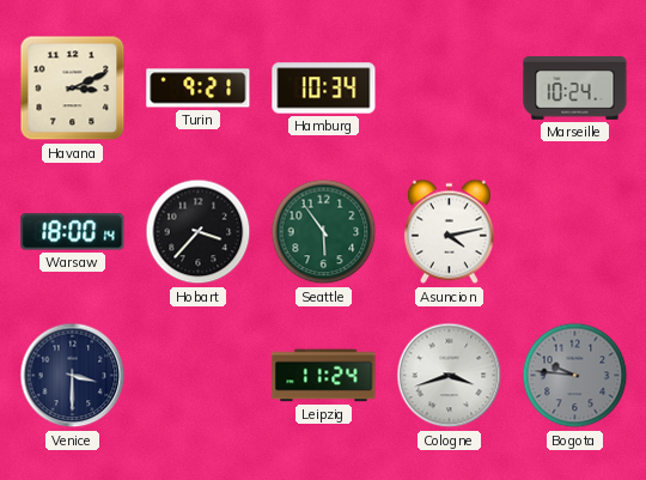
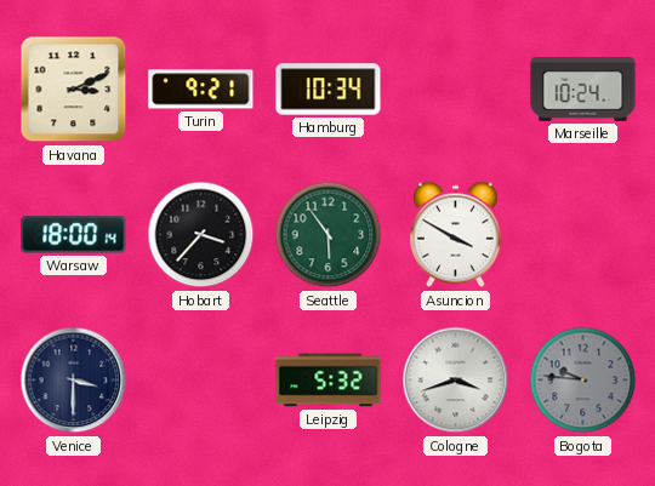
Asuncion: 4:13 -> 3:50
Leipzig: 11:24 -> 5:32
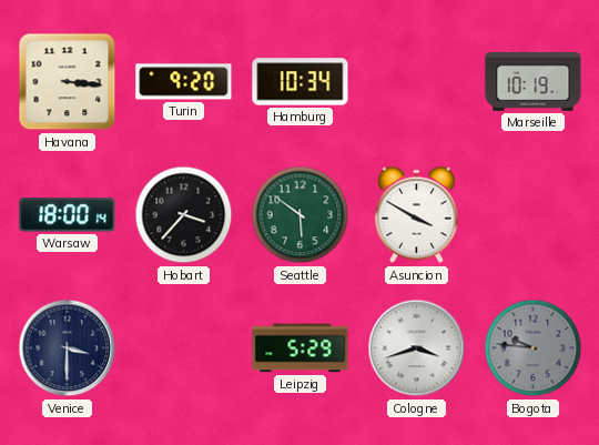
Havana: 3:11 -> 3:16
Turin: 9:21 -> 9:20
Marseille: 10:24 -> 10:19
Seattle: 5:54 -> 5:51
Leipzig: 5:32 -> 5:29
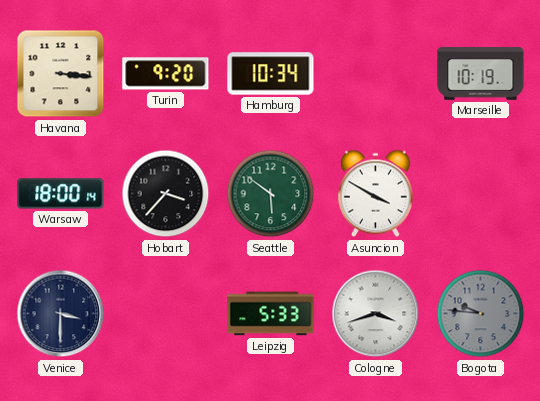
Leipzig: 5:29 -> 5:33
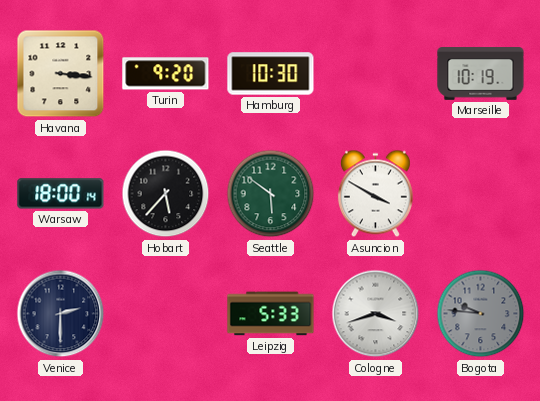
Hamburg: 10:34 -> 10:30
Hobart: 3:37 -> 5:37
Venice: 3:30 -> 2:30
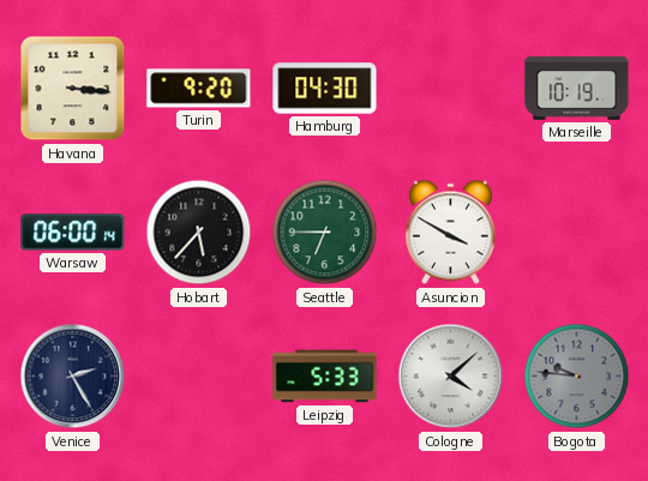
Hamburg: 10:30 -> 04:30
Warsaw: 18:00 -> 06:00
Seattle: 5:51 -> 6:45
Venice: 2:30 -> 2:25
Cologne: 3:42 -> 4:08
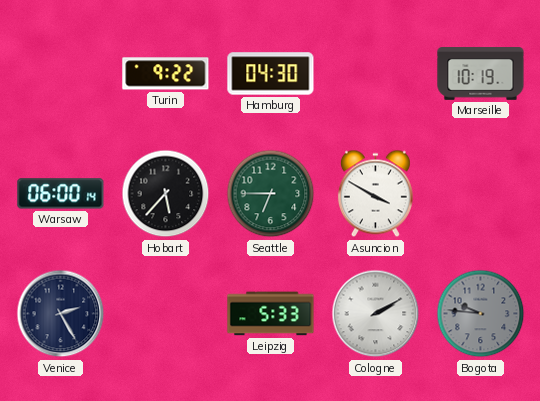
Havana: 3:16 -> none
Turin: 9:20 -> 9:22
Cologne: 4:08 -> 2:10
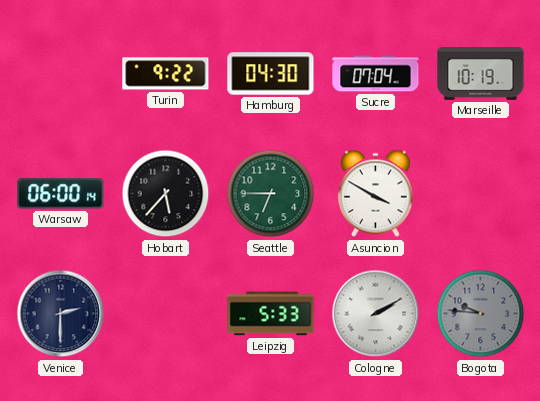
Sucre: none -> 07:04
Venice: 2:25 -> 2:30
